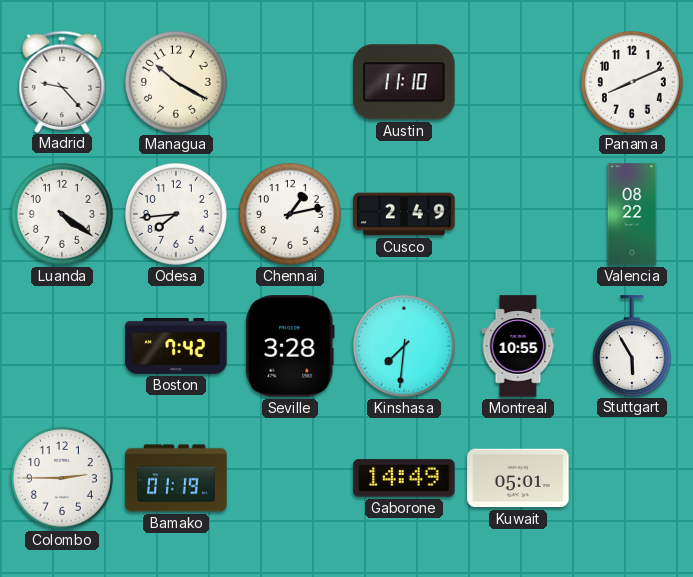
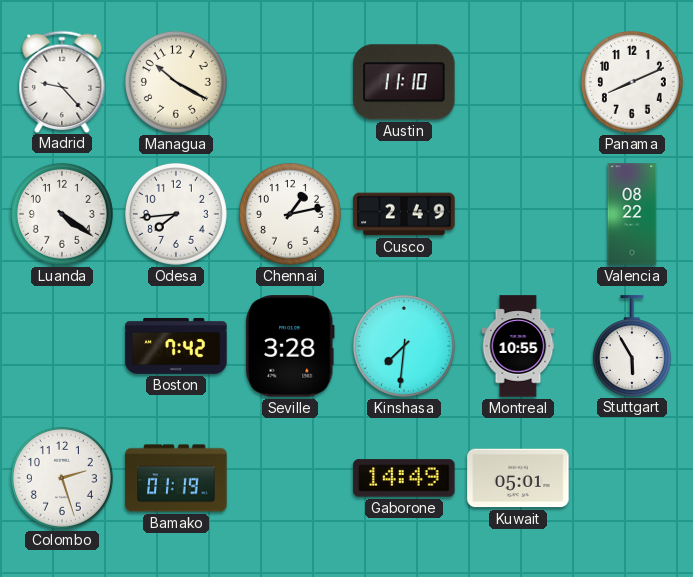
Colombo: 2:45 -> 2:27
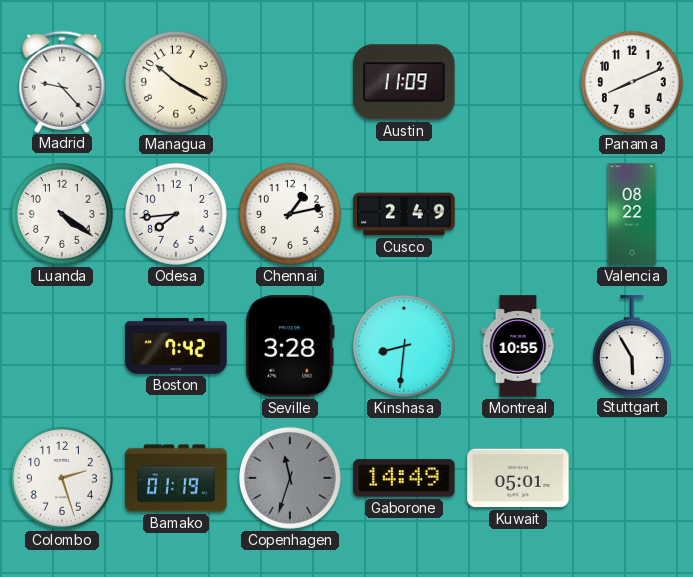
Austin: 11:10 -> 11:09
Kinshasa: 7:31 -> 8:31
Copenhagen: none -> 11:33
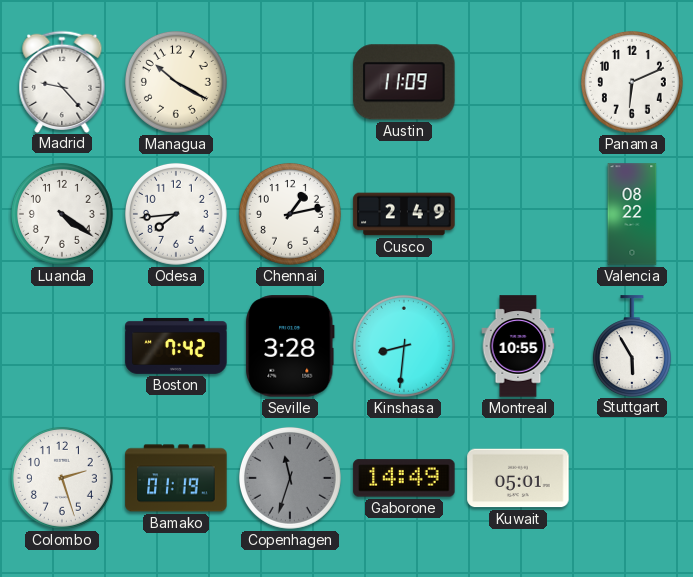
Panama: 8:11 -> 6:11
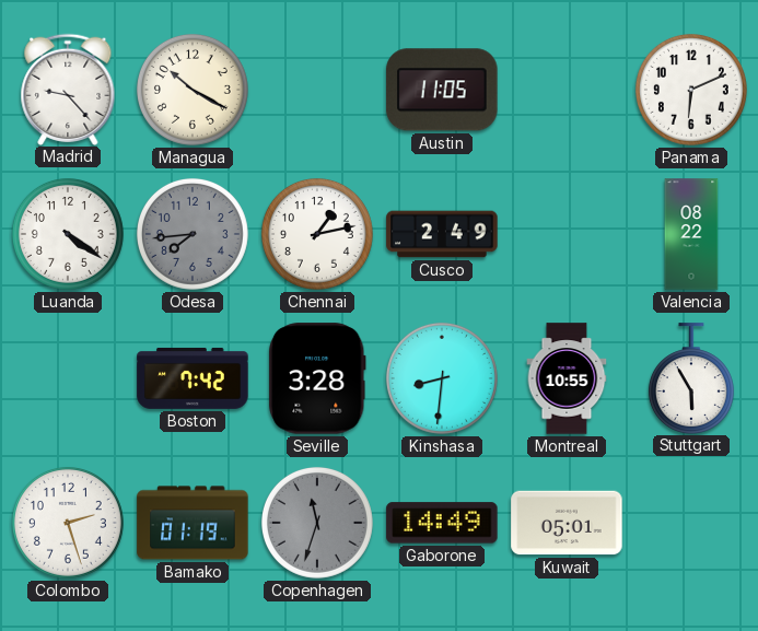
Austin: 11:09 -> 11:05
Odesa dial: white -> grey
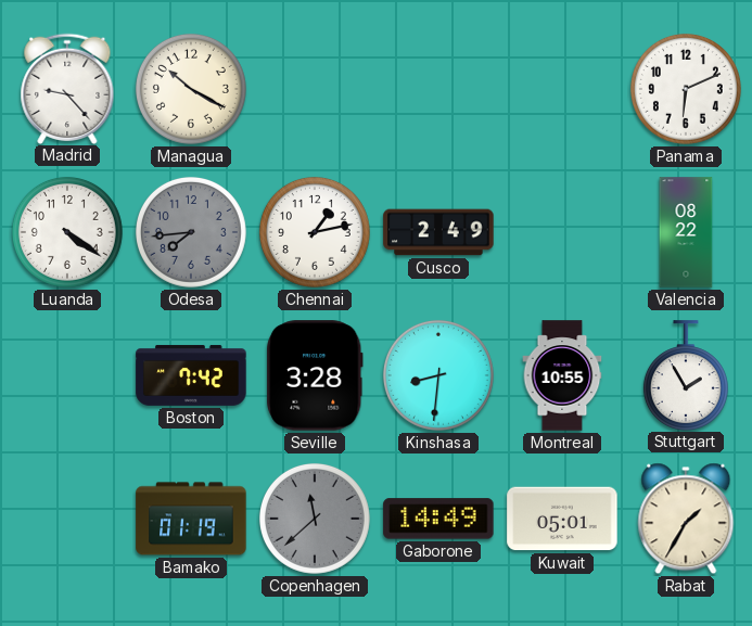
Austin: 11:05 -> none
Stuttgart: 5:55 -> 1:55
Colombo: 2:27 -> none
Copenhagen: 11:33 -> 11:38
Rabat: none -> 1:35
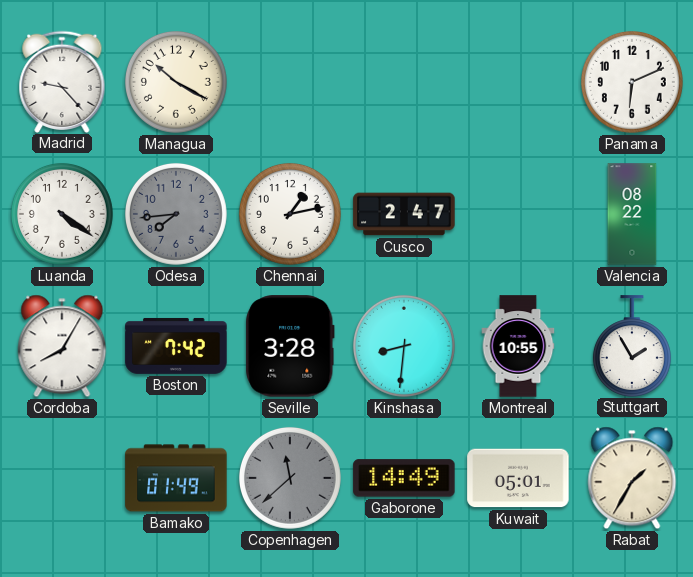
Cusco: 2:49 -> 2:47
Cordoba: none -> 8:05
Bamako: 01:19 -> 01:49
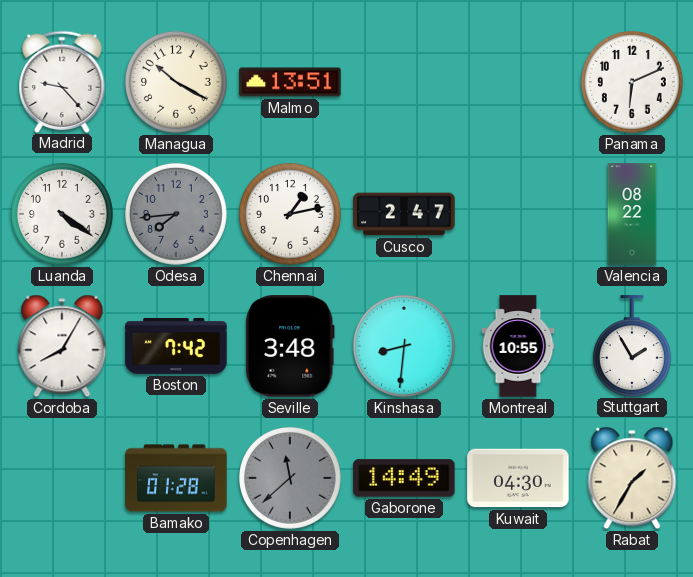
Malmo: none -> 13:51
Seville: 3:28 -> 3:48
Bamako: 01:49 -> 01:28
Kuwait: 05:01 -> 04:30
